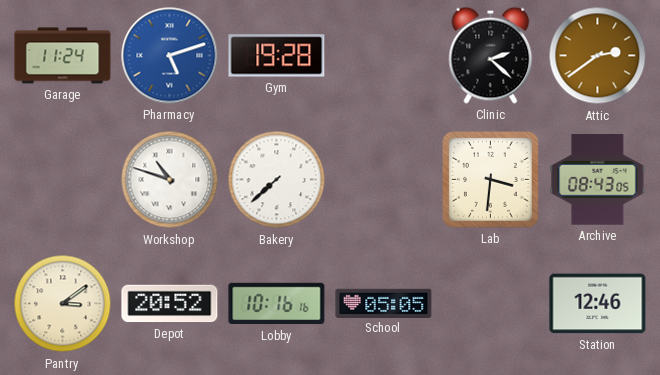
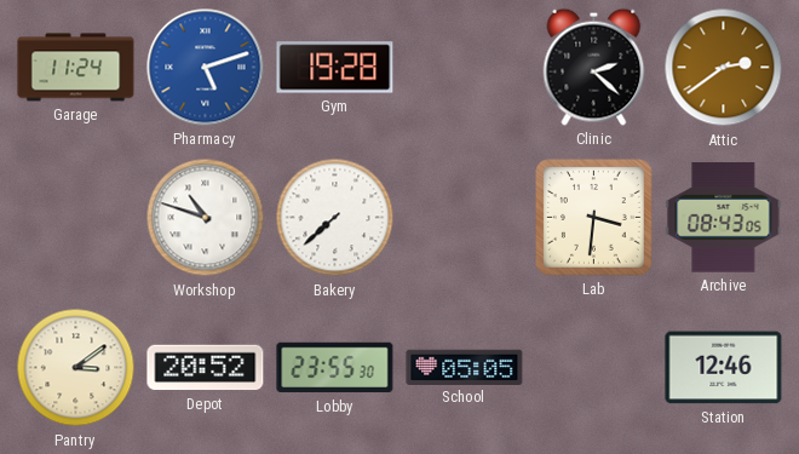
Lobby: 10:16 -> 23:55
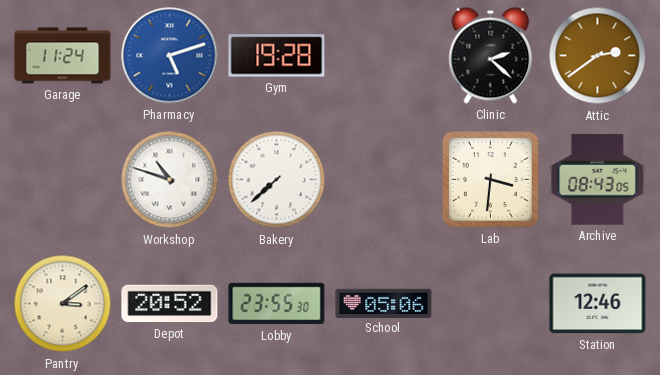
School: 05:05 -> 05:06
